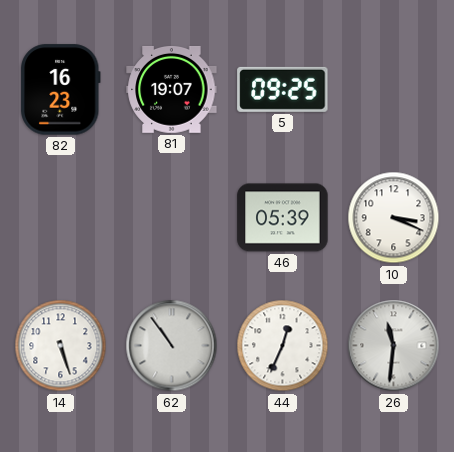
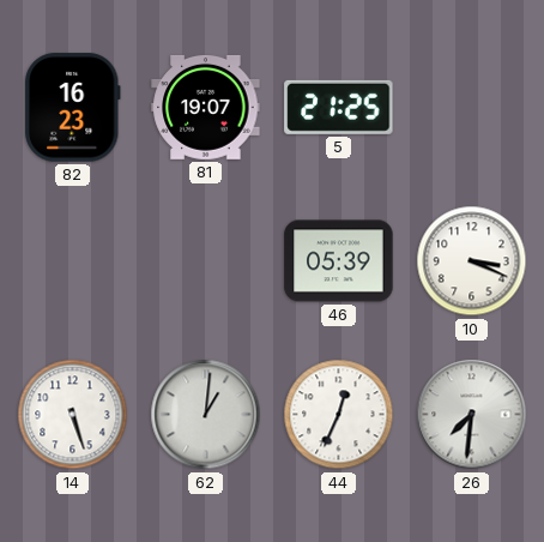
5: 09:25 -> 21:25
62: 10:54 -> 1:01
26: 11:31 -> 7:31
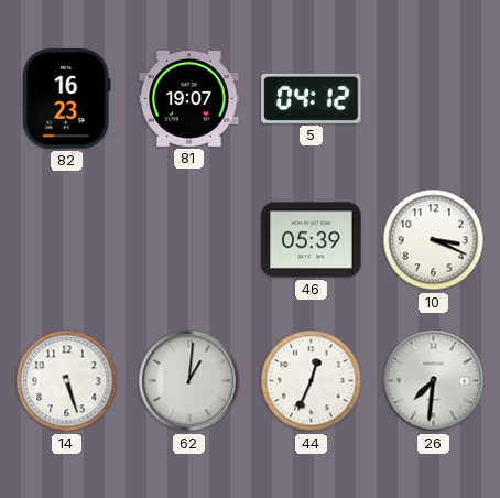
5: 21:25 -> 04:12
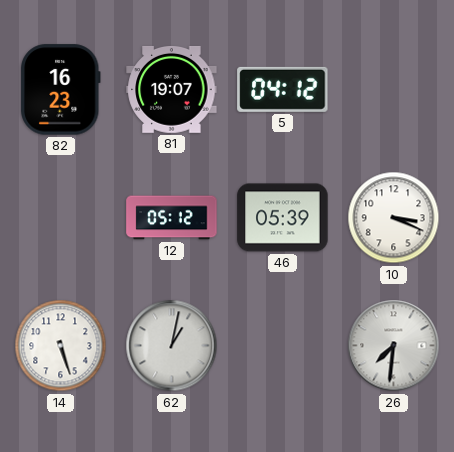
12: none -> 05:12
62: 1:01 -> 1:02
44: 12:34 -> none
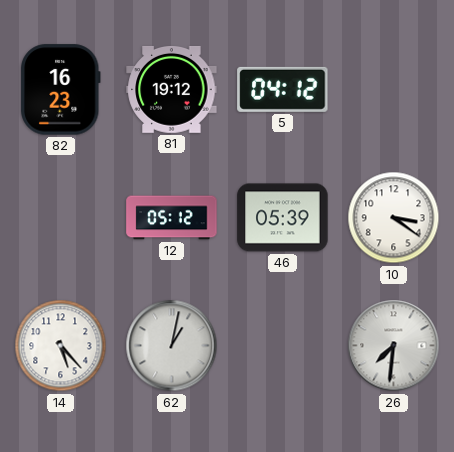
81: 19:07 -> 19:12
10: 3:19 -> 3:21
14: 5:27 -> 5:23
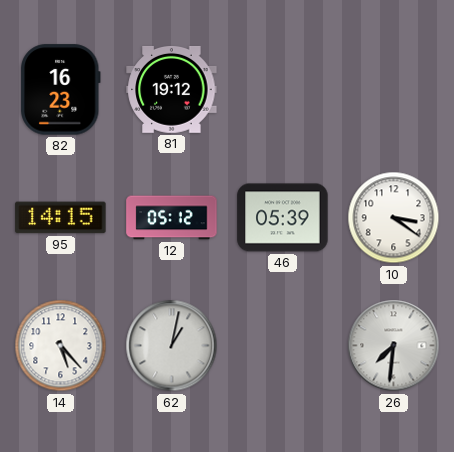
5: 04:12 -> none
95: none -> 14:15
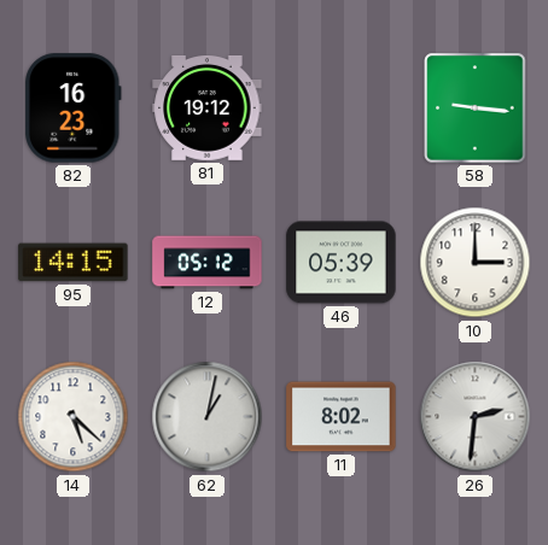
58: none -> 9:16
10: 3:21 -> 3:00
14: 5:23 -> 5:22
11: none -> 8:02
26: 7:31 -> 2:31
